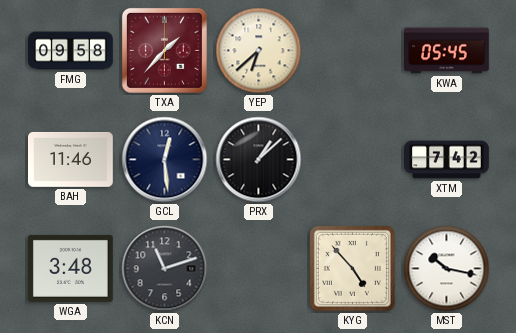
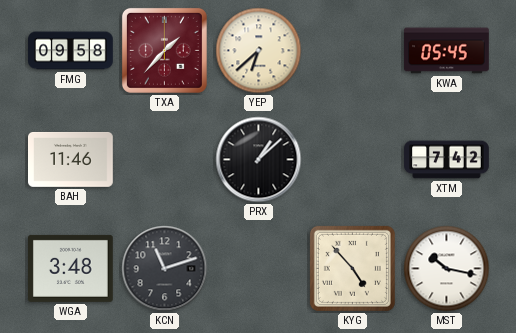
GCL: 12:29 -> none
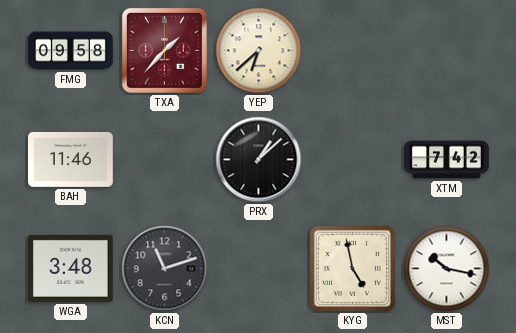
KWA: 05:45 -> none
KYG: 4:53 -> 4:58
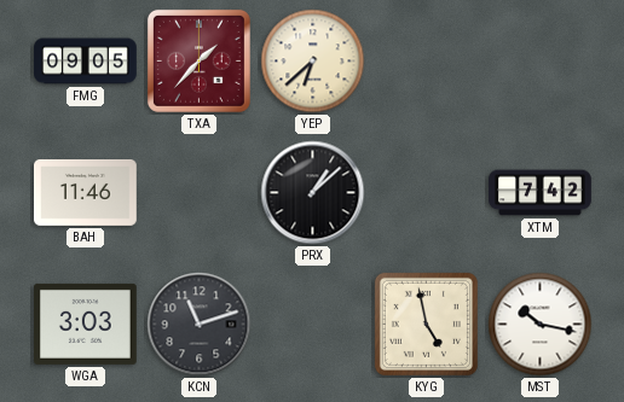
FMG: 09:58 -> 09:05
WGA: 3:48 -> 3:03
